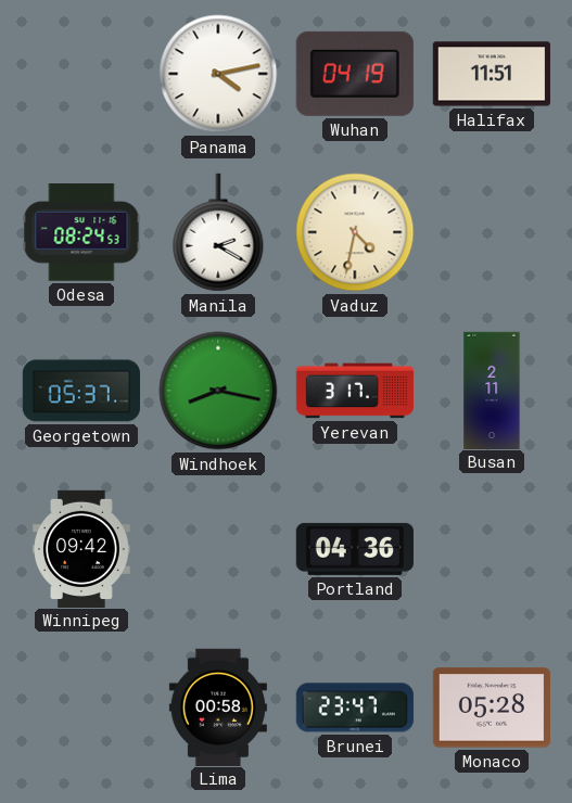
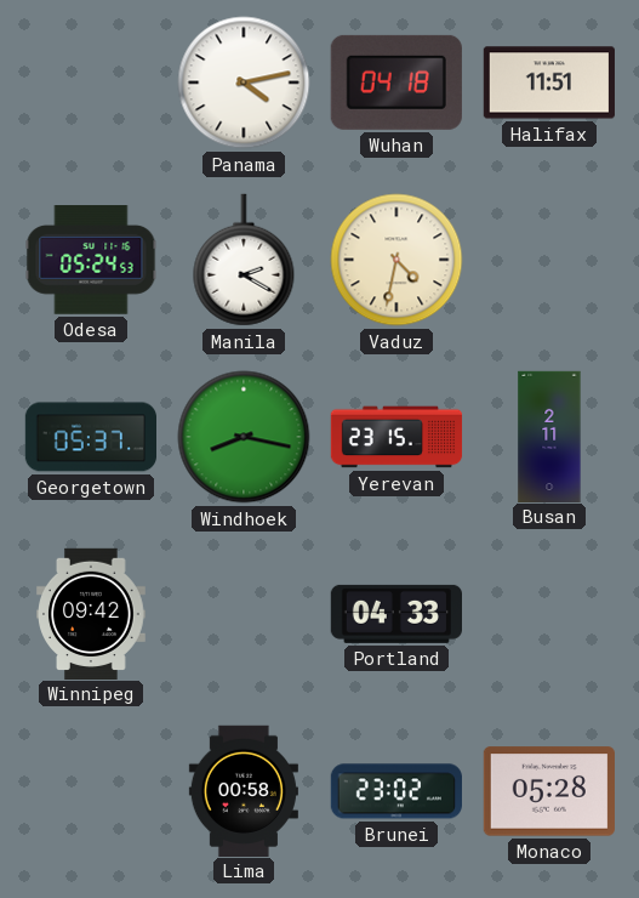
Wuhan: 04:19 -> 04:18
Odesa: 08:24 -> 05:24
Yerevan: 3:17 -> 23:15
Portland: 04:36 -> 04:33
Brunei: 23:47 -> 23:02
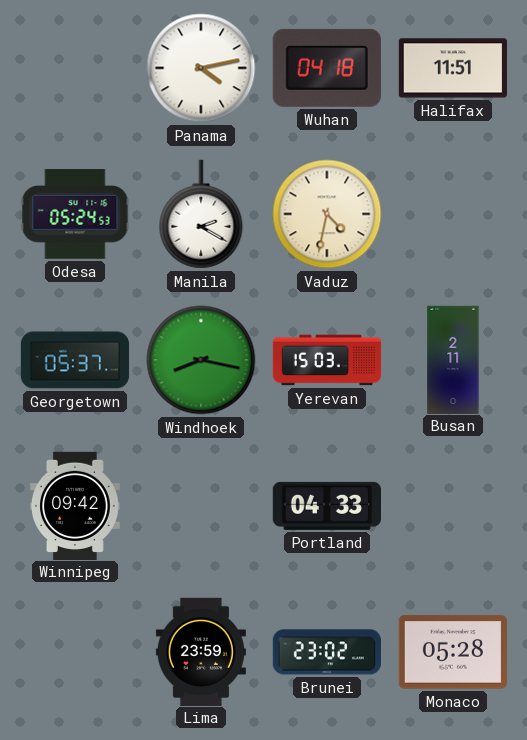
Yerevan: 23:15 -> 15:03
Lima: 00:58 -> 23:59
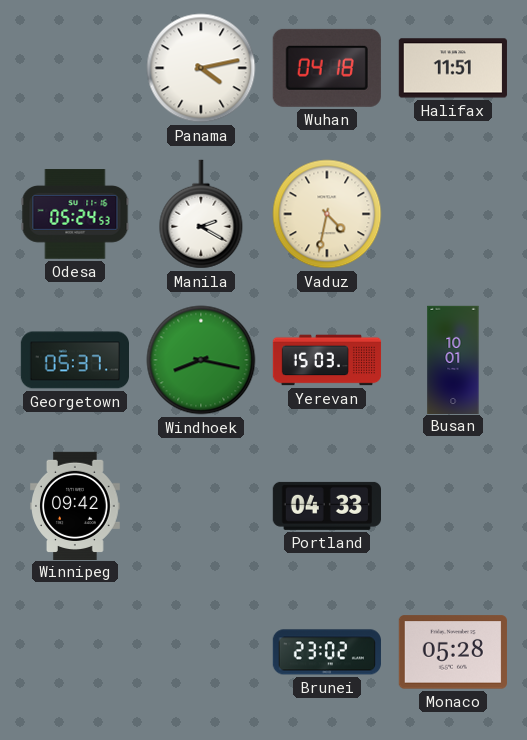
Busan: 2:11 -> 10:01
Lima: 23:59 -> none
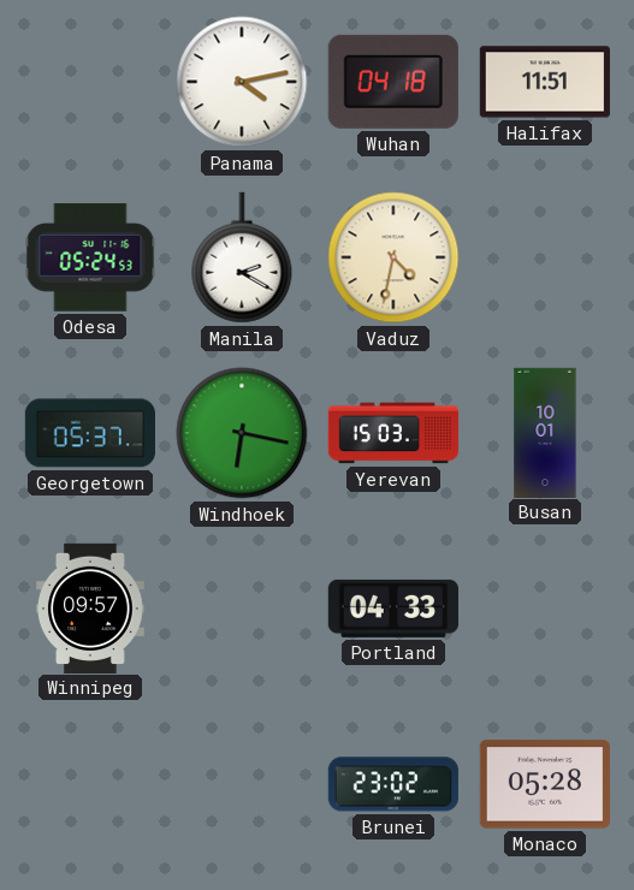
Windhoek: 8:17 -> 6:17
Winnipeg: 09:42 -> 09:57
